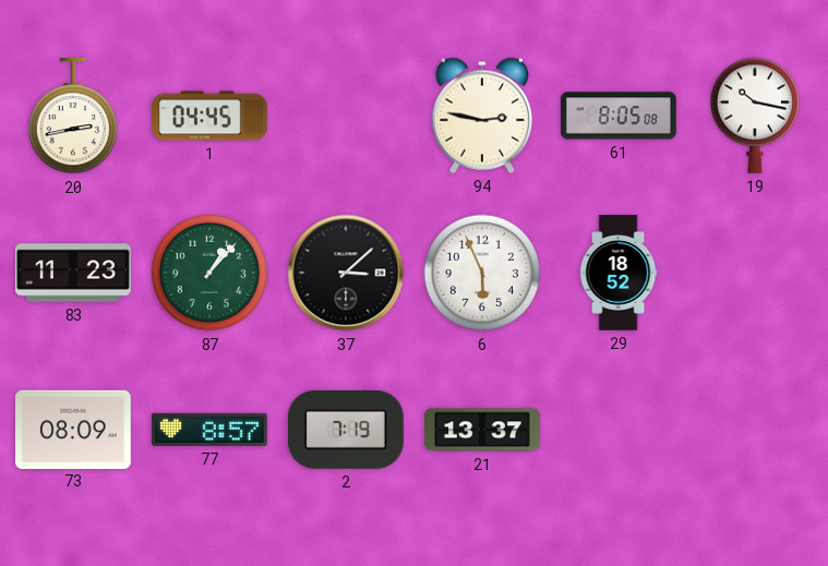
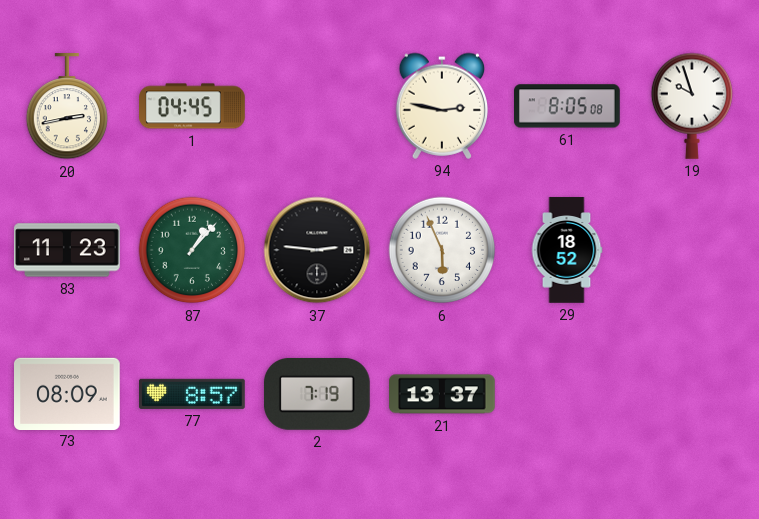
19: 10:17 -> 9:57
37: 3:08 -> 2:46
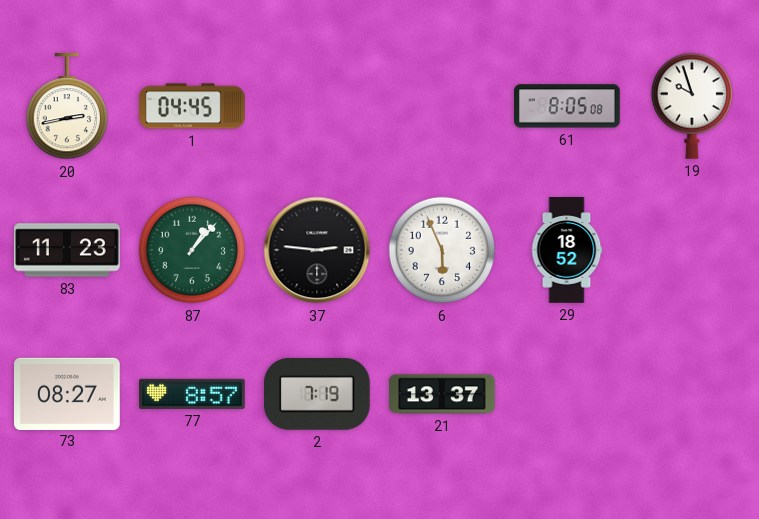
94: 2:47 -> none
73: 08:09 -> 08:27
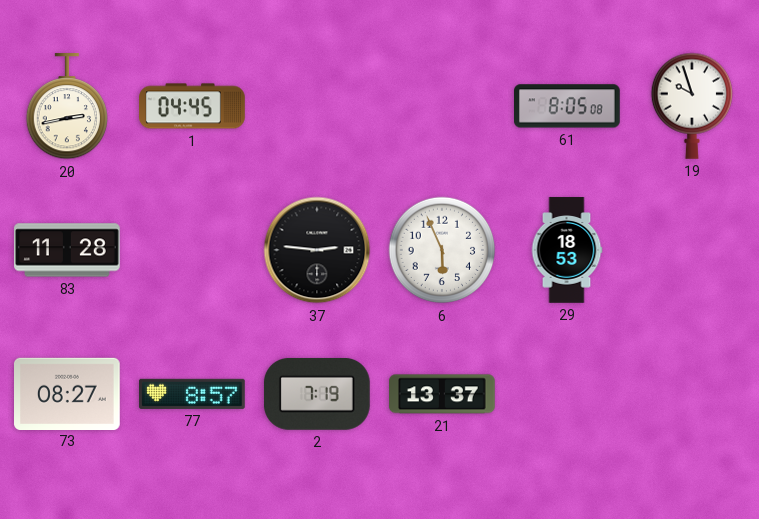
83: 11:23 -> 11:28
87: 1:07 -> none
29: 18:52 -> 18:53
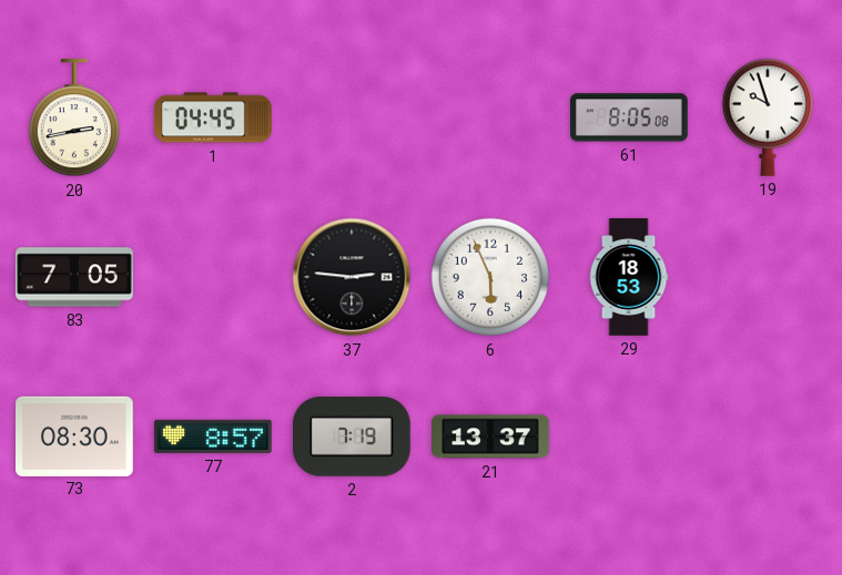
83: 11:28 -> 7:05
73: 08:27 -> 08:30
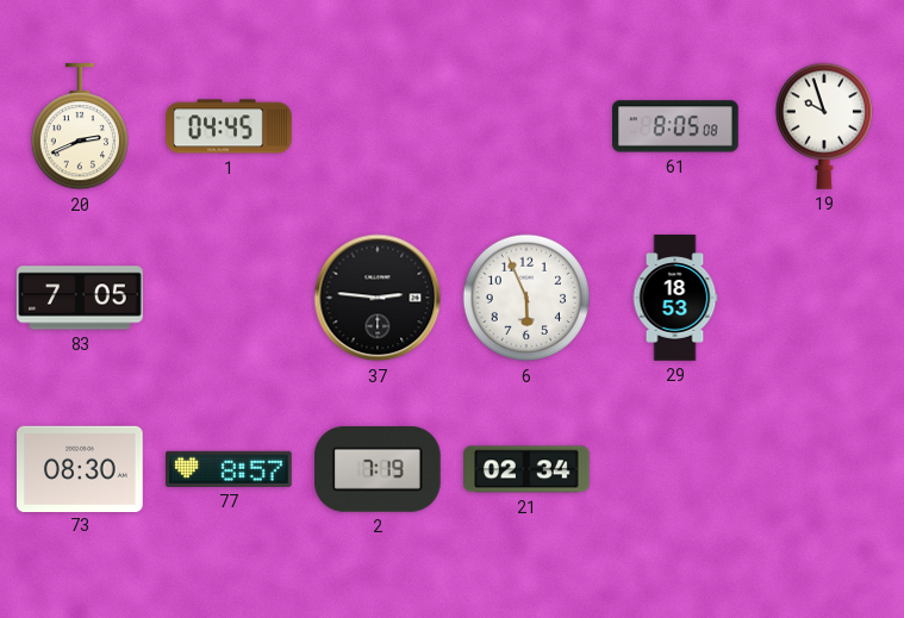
20: 2:43 -> 2:41
21: 13:37 -> 02:34
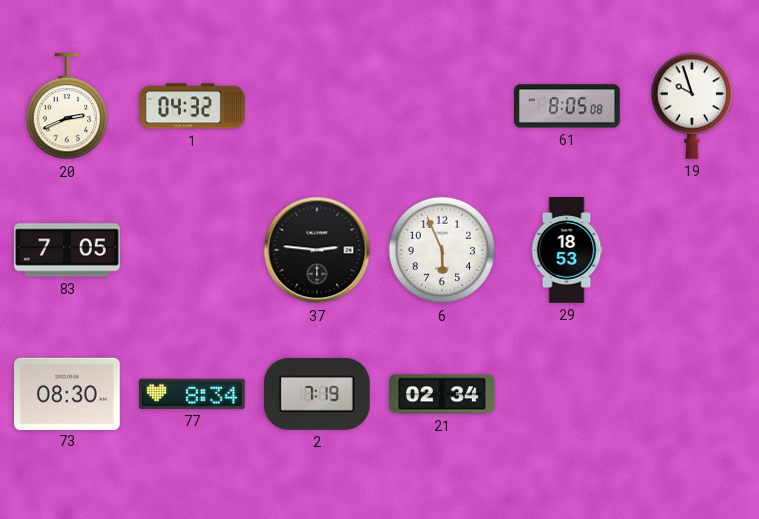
1: 04:45 -> 04:32
77: 8:57 -> 8:34
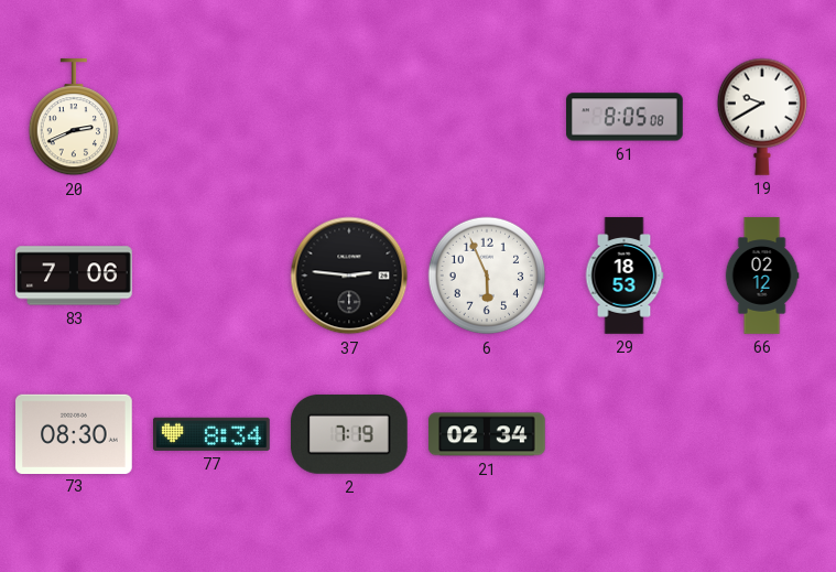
1: 04:32 -> none
19: 9:57 -> 9:40
83: 7:05 -> 7:06
66: none -> 02:12
